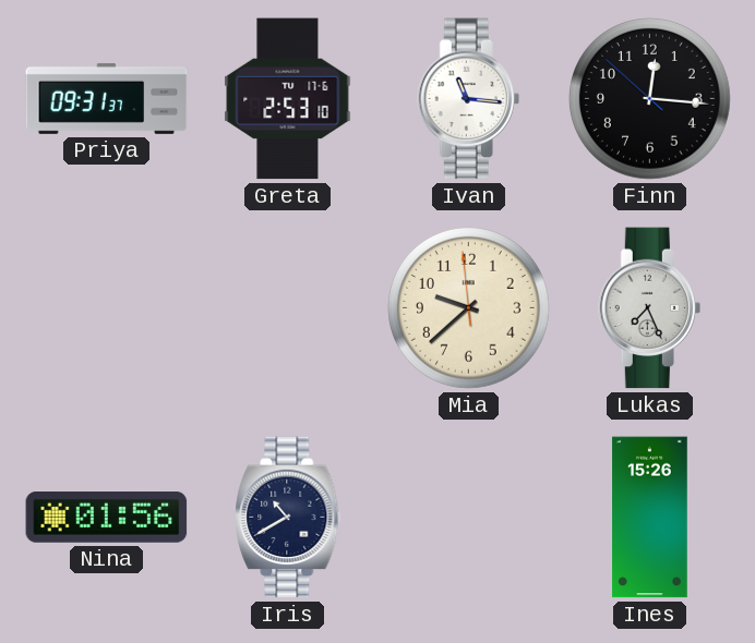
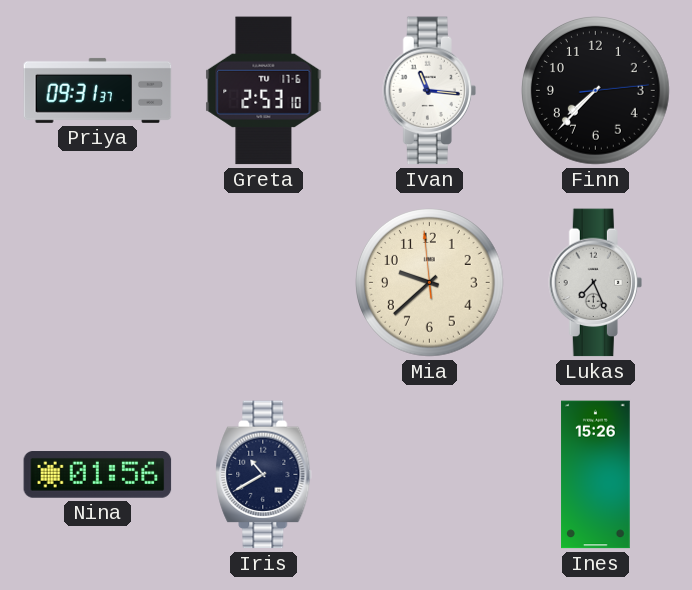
Finn: 12:15 -> 7:37
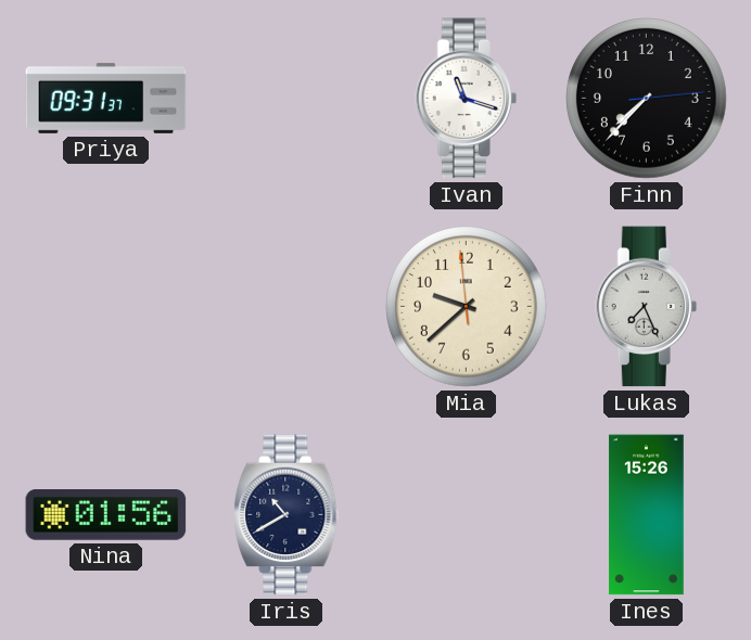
Greta: 2:53 -> none
Ivan: 11:16 -> 11:18
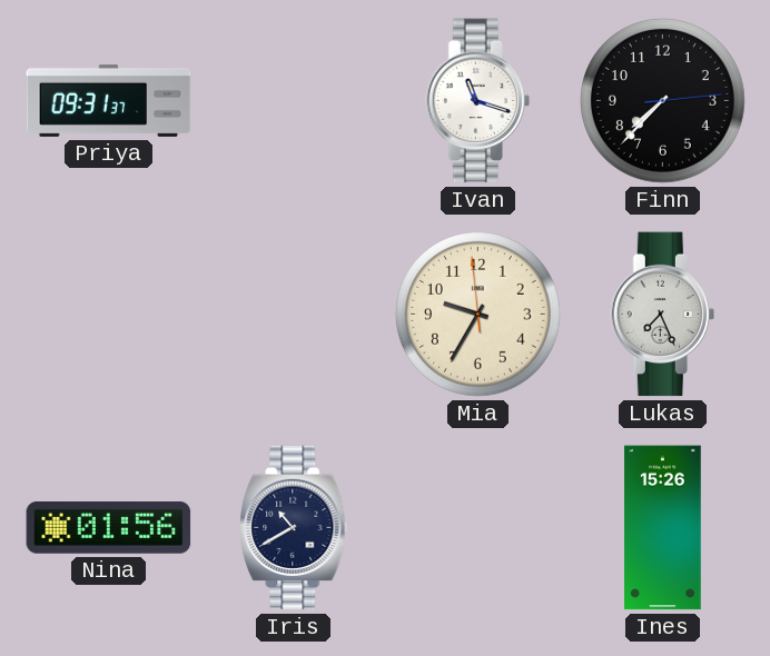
Mia: 9:37 -> 9:34
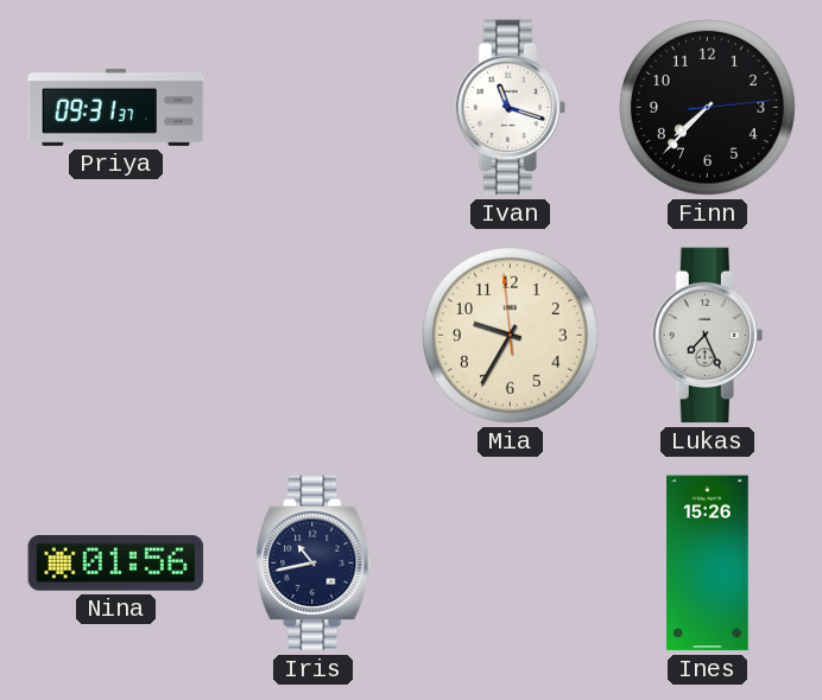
Iris: 10:40 -> 10:43
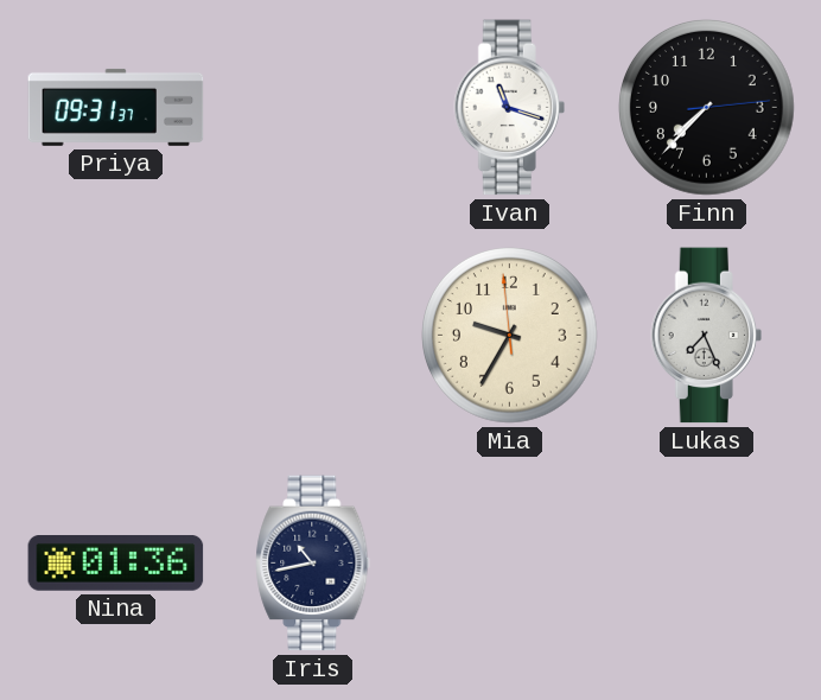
Nina: 01:56 -> 01:36
Ines: 15:26 -> none
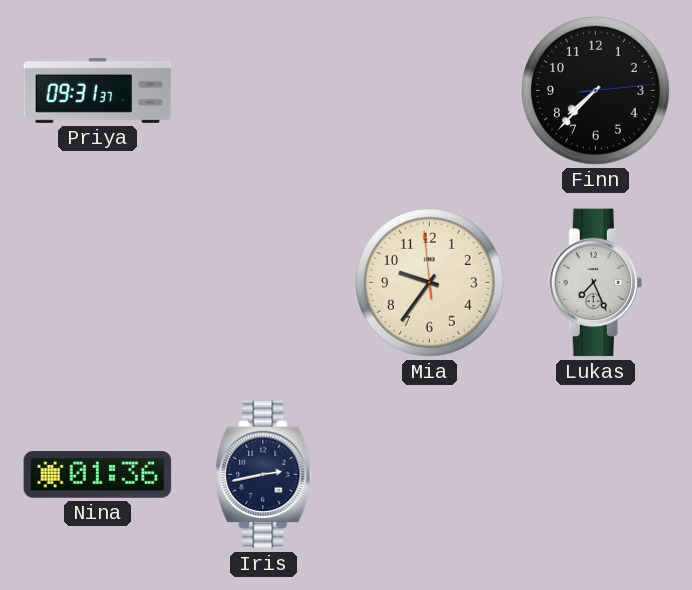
Ivan: 11:18 -> none
Mia: 9:34 -> 9:35
Iris: 10:43 -> 2:43
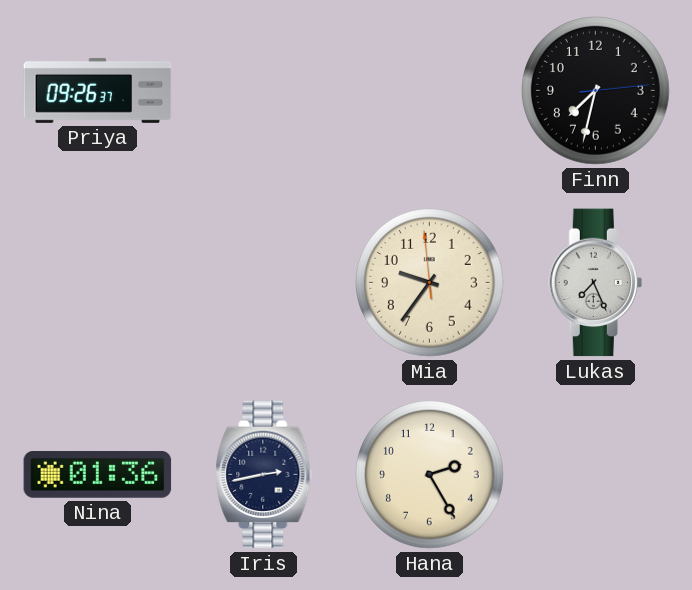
Priya: 09:31 -> 09:26
Finn: 7:37 -> 7:32
Hana: none -> 2:25
